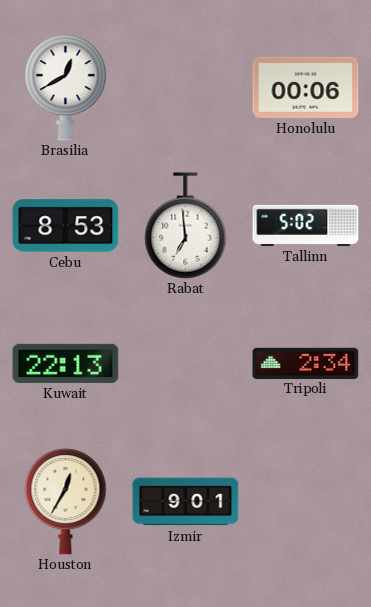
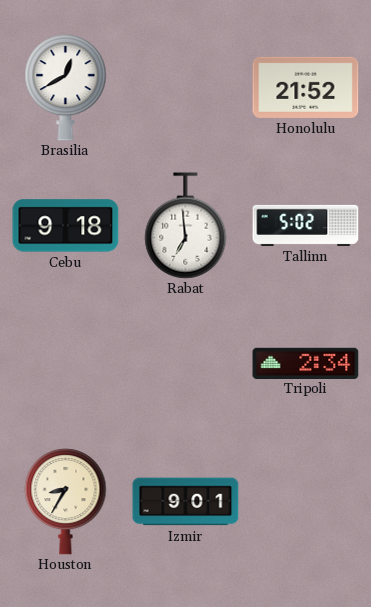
Honolulu: 00:06 -> 21:52
Cebu: 8:53 -> 9:18
Kuwait: 22:13 -> none
Houston: 12:35 -> 8:35
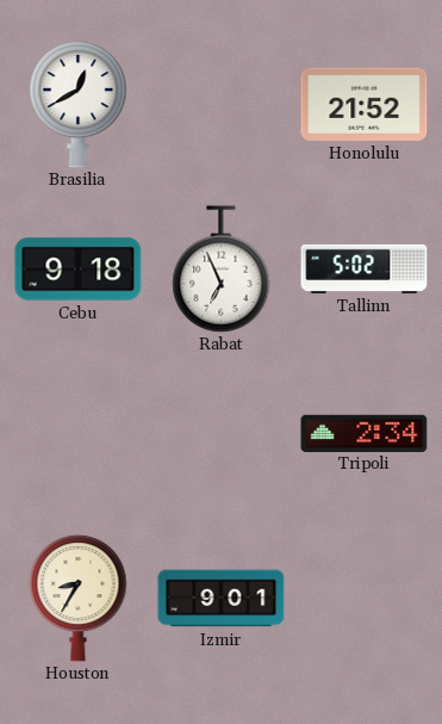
Rabat: 6:59 -> 6:56
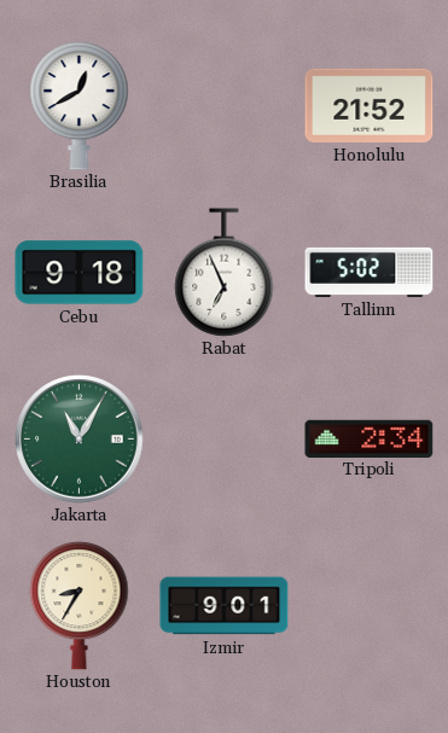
Jakarta: none -> 11:05
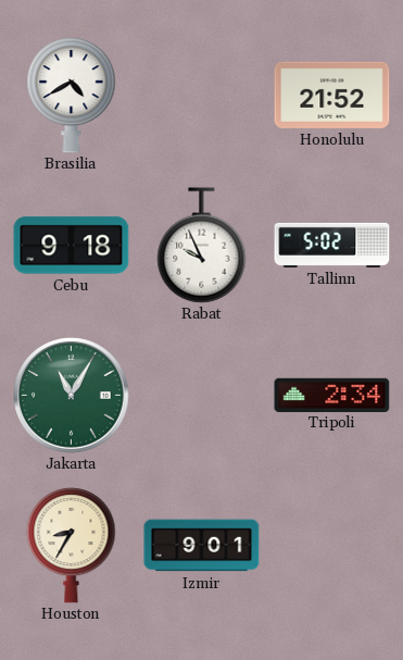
Brasilia: 12:40 -> 4:40
Rabat: 6:56 -> 9:56
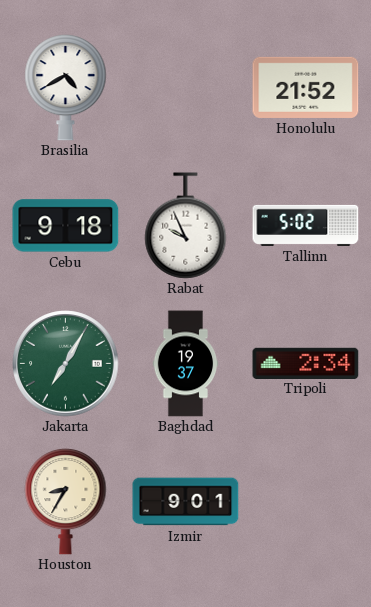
Jakarta: 11:05 -> 7:05
Baghdad: none -> 19:37
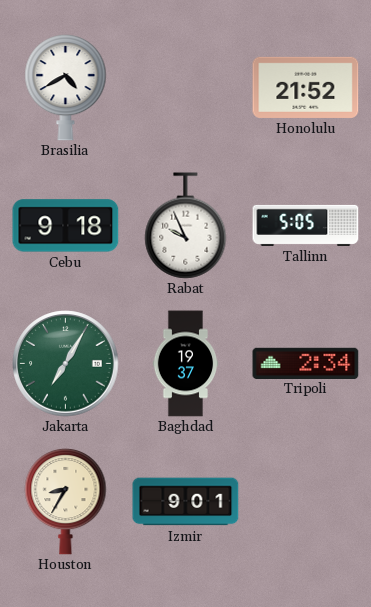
Tallinn: 5:02 -> 5:05
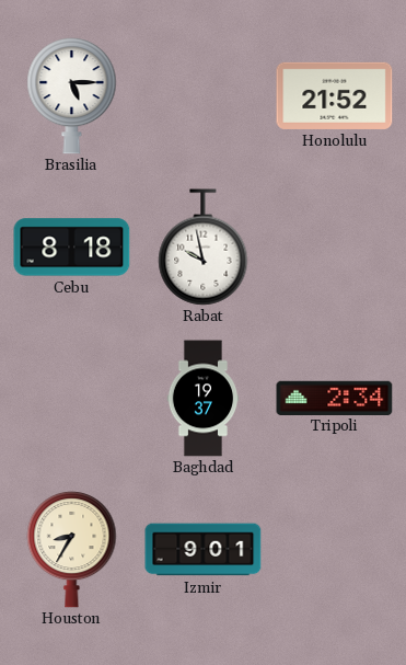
Brasilia: 4:40 -> 5:15
Cebu: 9:18 -> 8:18
Rabat: 9:56 -> 9:58
Tallinn: 5:05 -> none
Jakarta: 7:05 -> none
